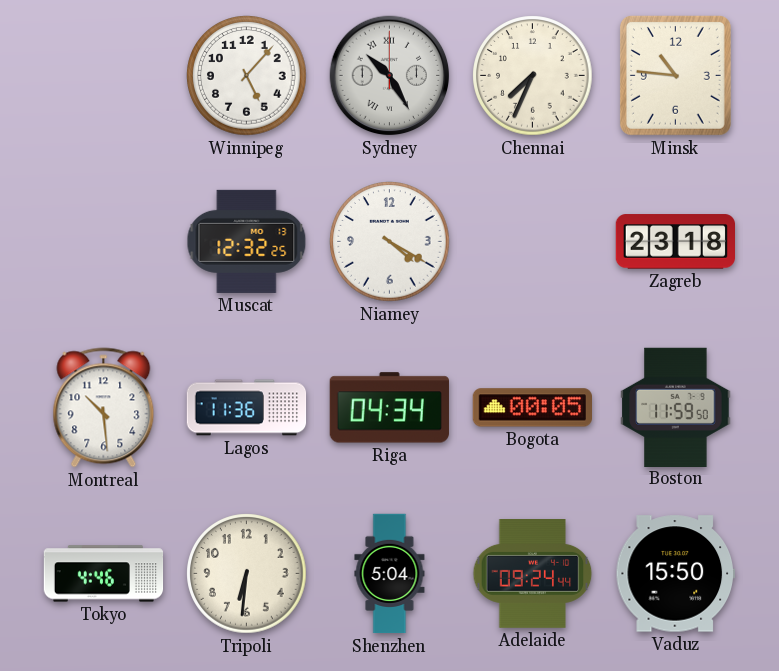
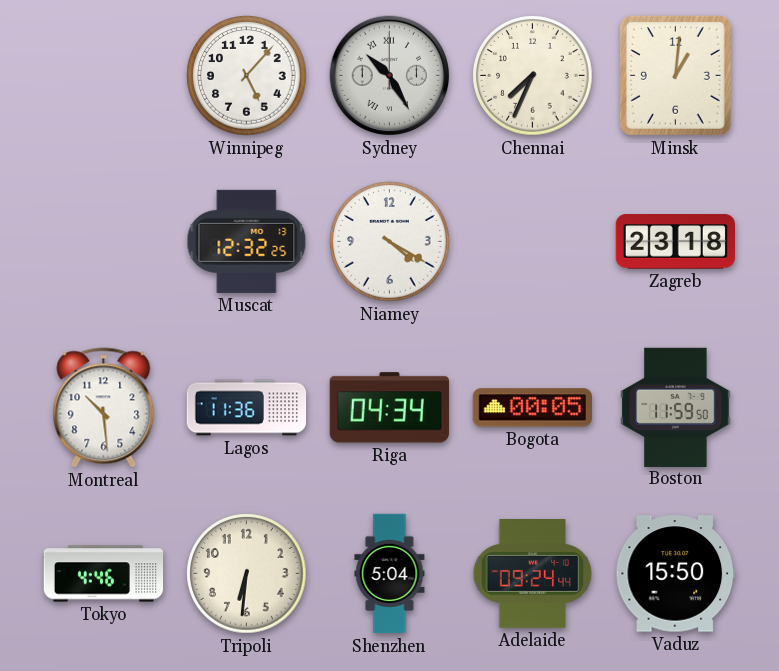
Minsk: 10:46 -> 1:01
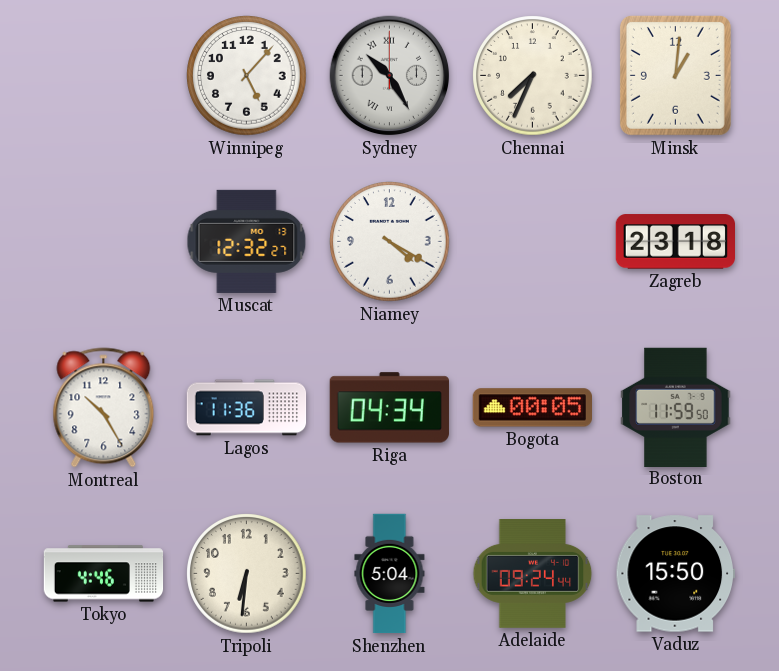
Muscat: 12:32:25 -> 12:32:27
Montreal: 10:29 -> 10:25
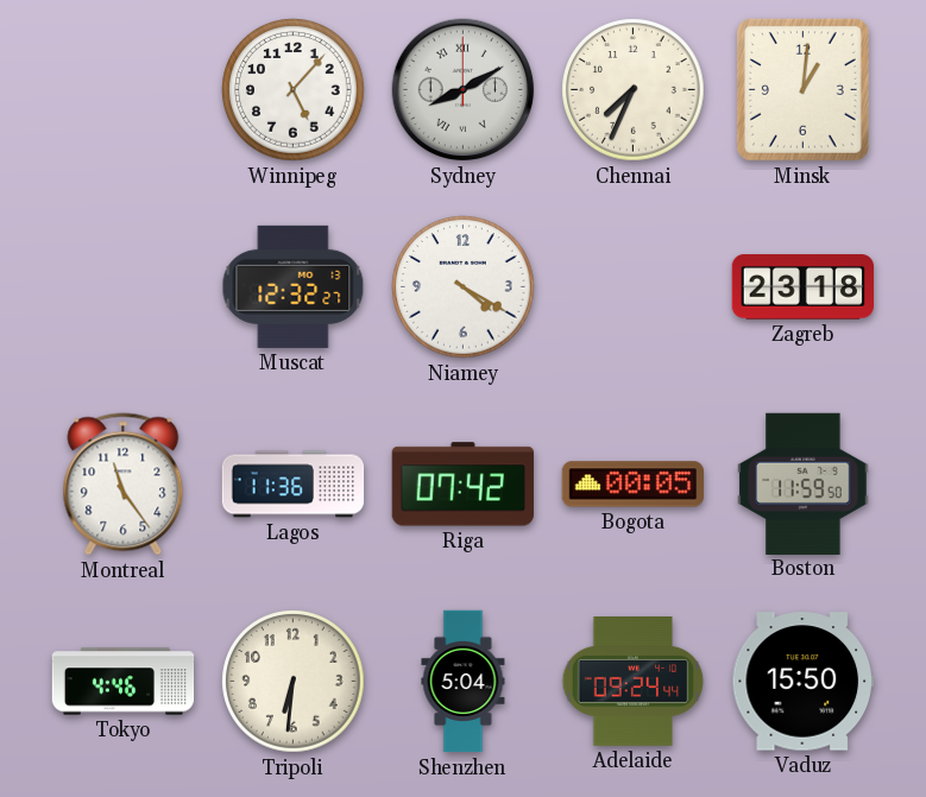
Sydney: 10:25 -> 8:10
Montreal: 10:25 -> 11:24
Riga: 04:34 -> 07:42
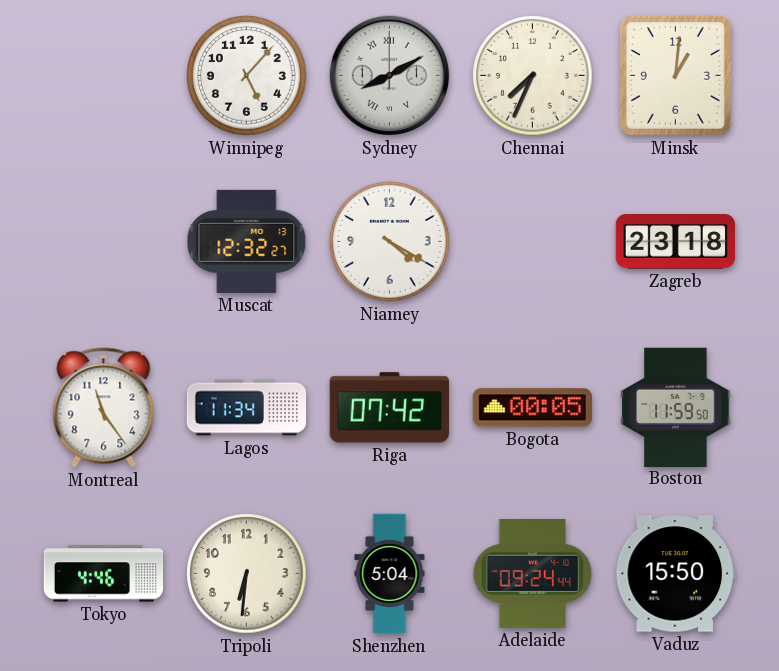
Lagos: 11:36 -> 11:34
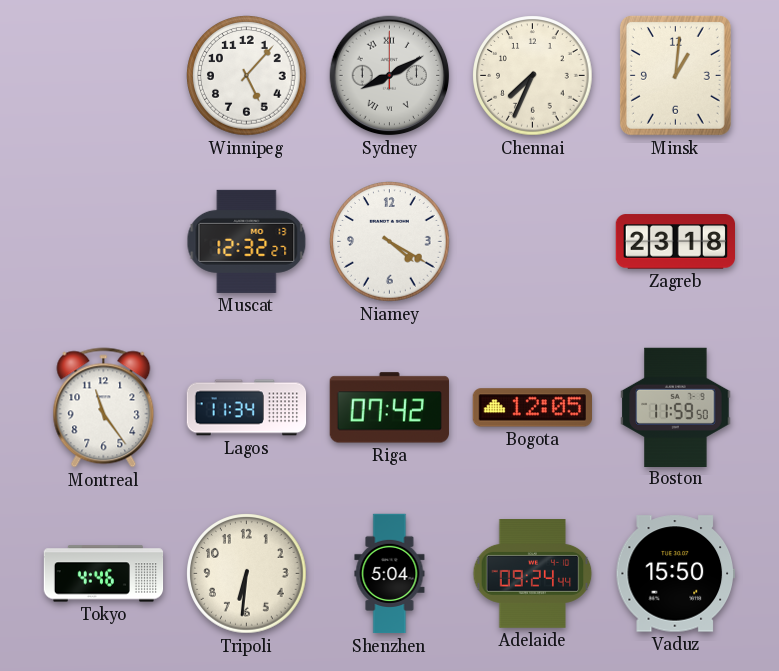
Bogota: 00:05 -> 12:05
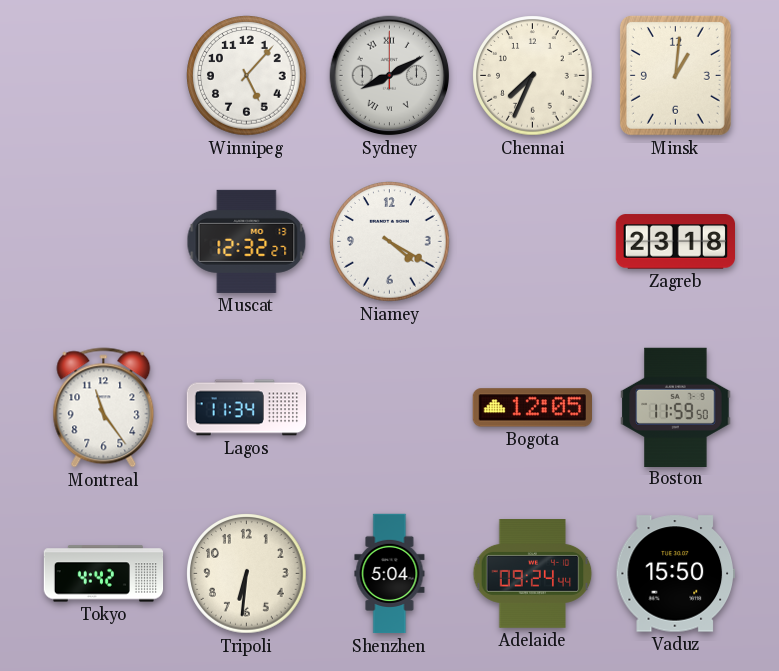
Riga: 07:42 -> none
Tokyo: 4:46 -> 4:42
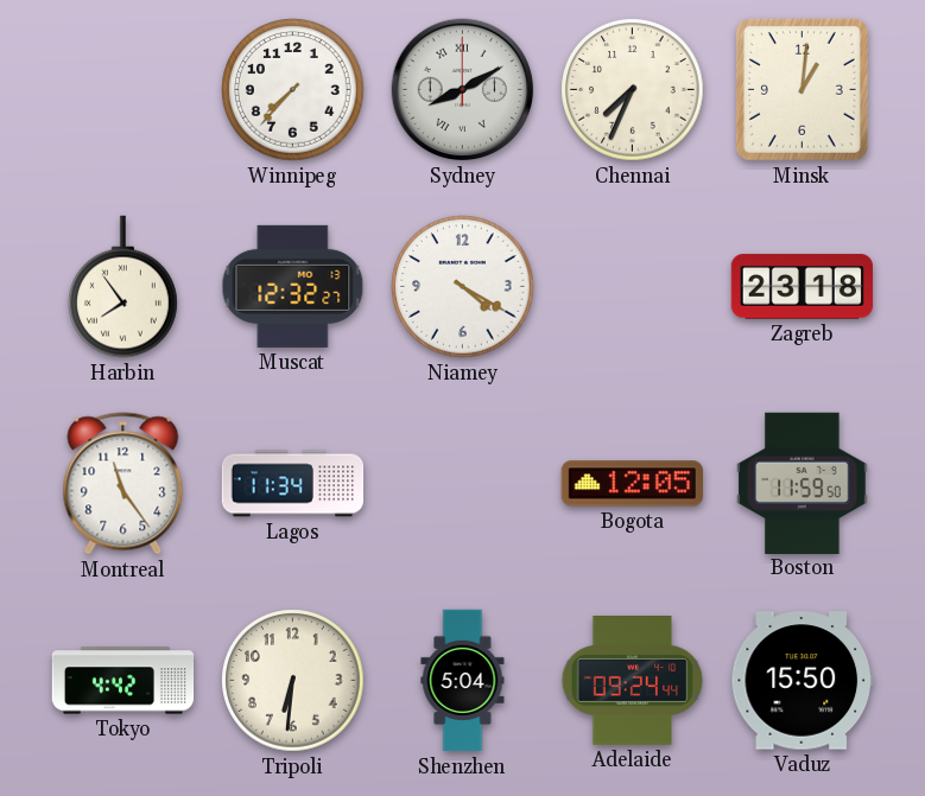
Winnipeg: 5:07 -> 7:37
Harbin: none -> 7:54
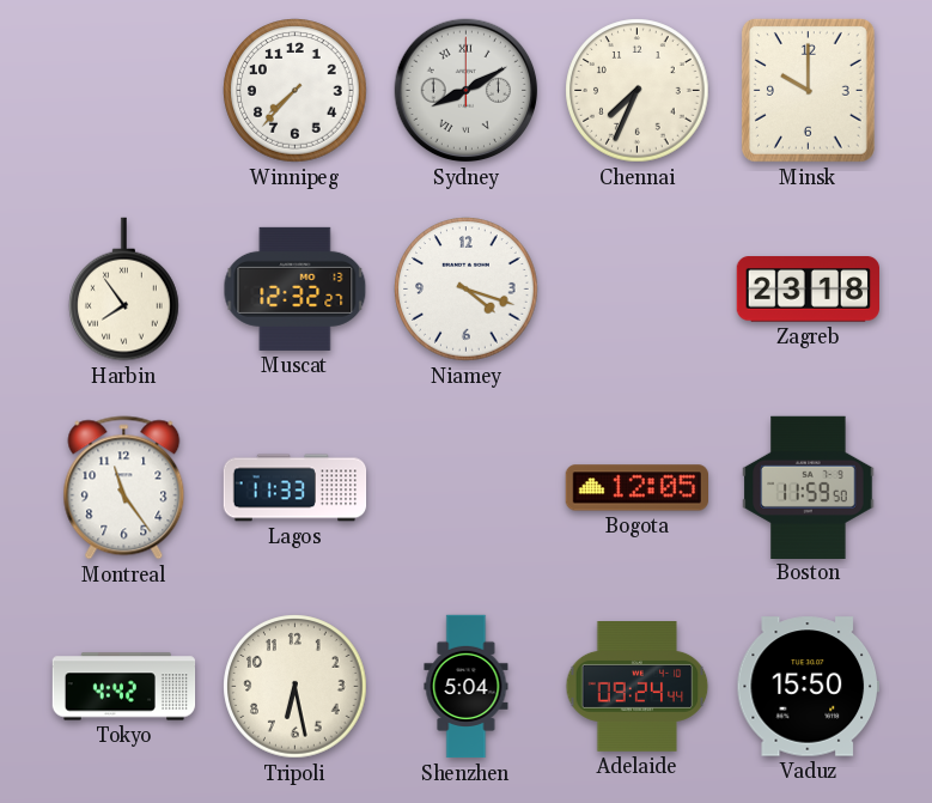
Minsk: 1:01 -> 10:00
Niamey: 4:20 -> 4:18
Lagos: 11:34 -> 11:33
Tripoli: 6:31 -> 6:28
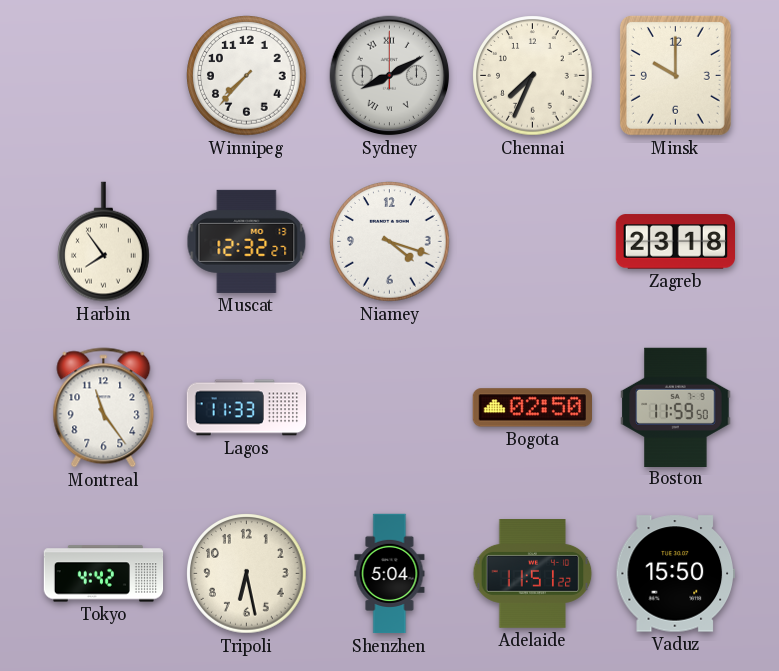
Bogota: 12:05 -> 02:50
Adelaide: 09:24 -> 11:51
